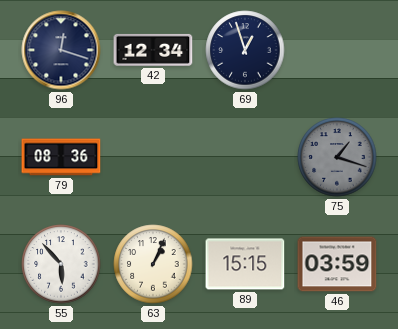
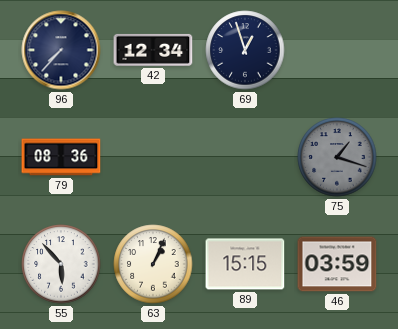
96: 12:18 -> 7:37
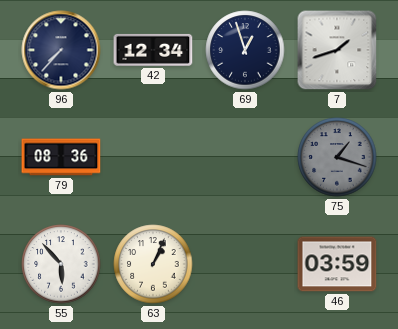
7: none -> 1:42
89: 15:15 -> none
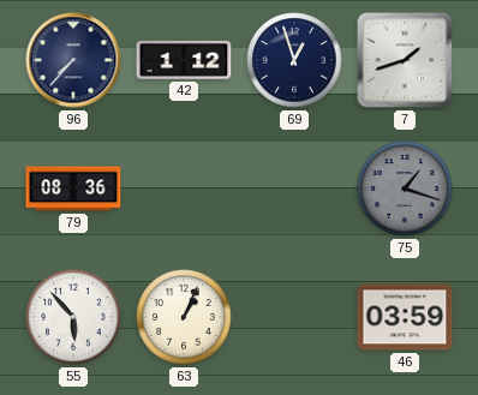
42: 12:34 -> 1:12
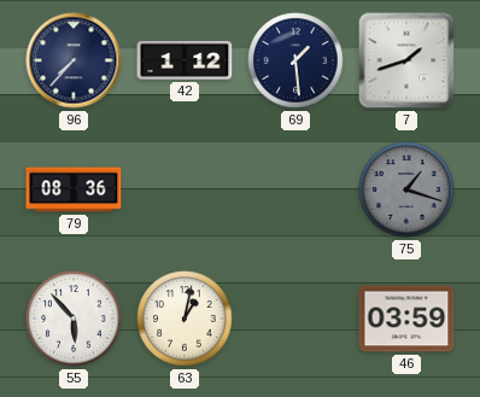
69: 12:57 -> 1:29
63: 1:04 -> 1:02
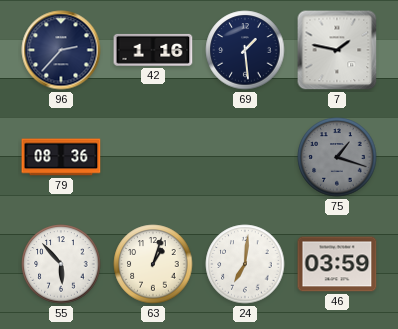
96: 7:37 -> 2:37
42: 1:12 -> 1:16
7: 1:42 -> 1:47
63: 1:02 -> 1:03
24: none -> 7:01
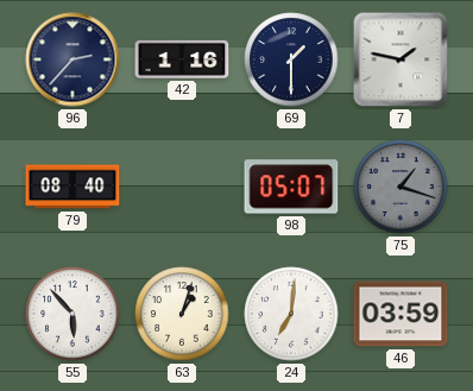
69: 1:29 -> 1:30
79: 08:36 -> 08:40
98: none -> 05:07
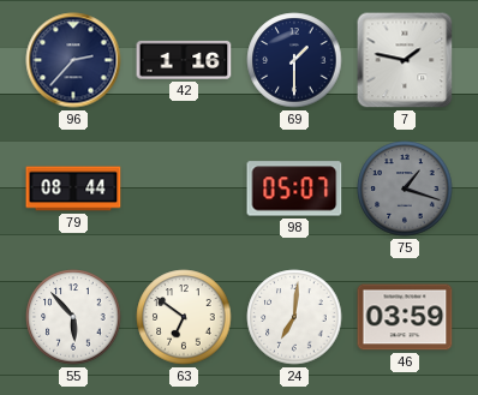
79: 08:40 -> 08:44
63: 1:03 -> 6:51
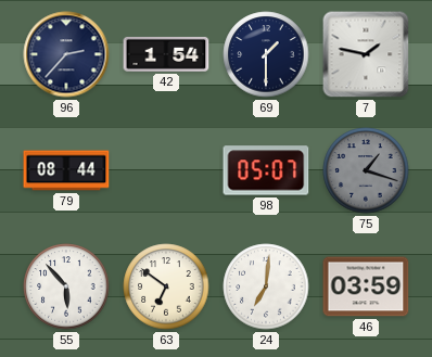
42: 1:16 -> 1:54
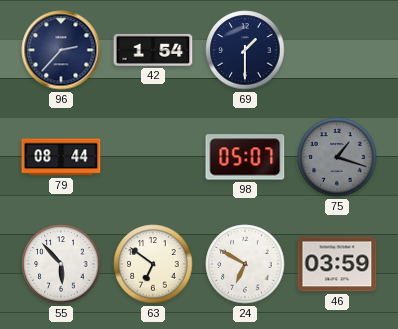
7: 1:47 -> none
24: 7:01 -> 6:50
